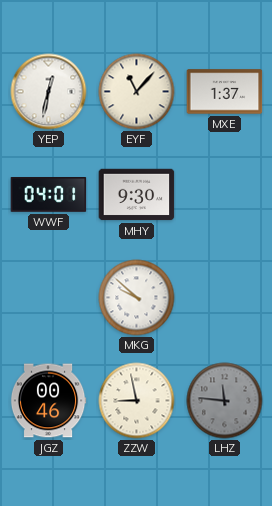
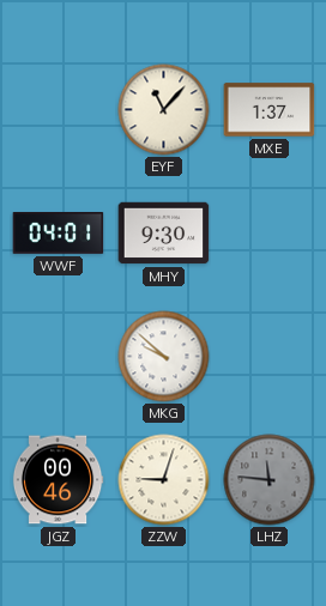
YEP: 12:32 -> none
ZZW: 8:58 -> 9:03
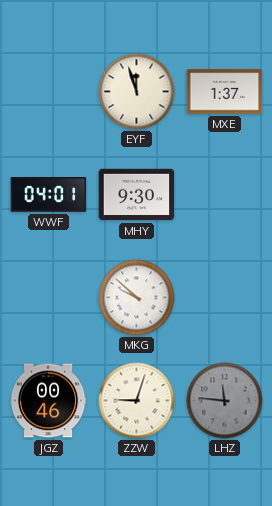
EYF: 11:07 -> 11:57
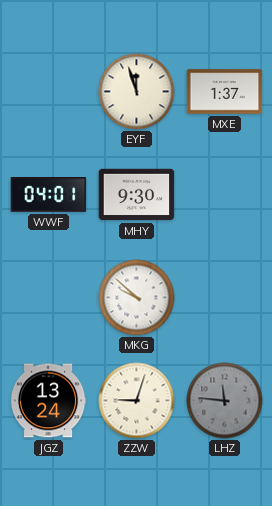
JGZ: 00:46 -> 13:24
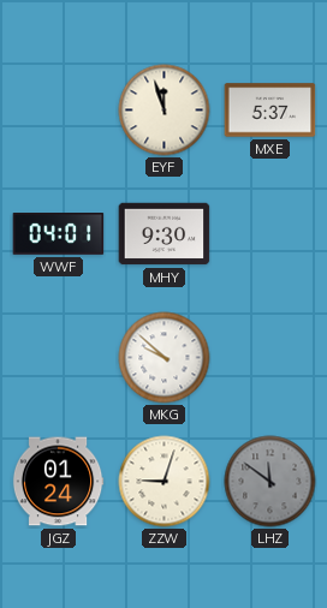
MXE: 1:37 -> 5:37
JGZ: 13:24 -> 01:24
LHZ: 11:46 -> 11:51
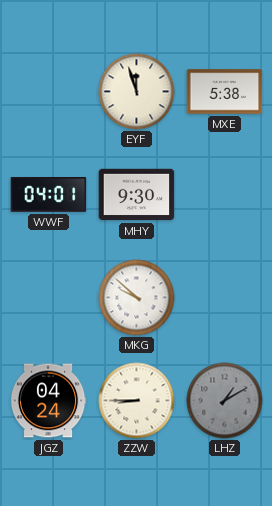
MXE: 5:37 -> 5:38
JGZ: 01:24 -> 04:24
ZZW: 9:03 -> 8:45
LHZ: 11:51 -> 1:10
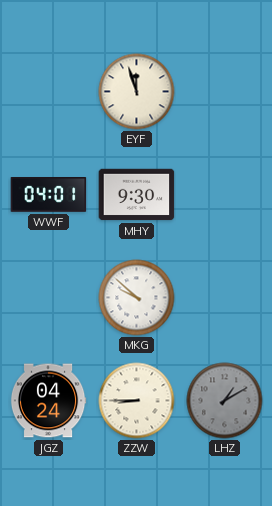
MXE: 5:38 -> none
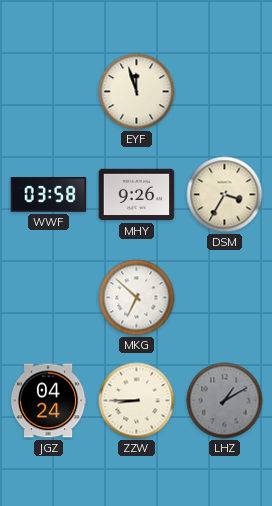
WWF: 04:01 -> 03:58
MHY: 9:30 -> 9:26
DSM: none -> 3:35
MKG: 9:52 -> 6:52
